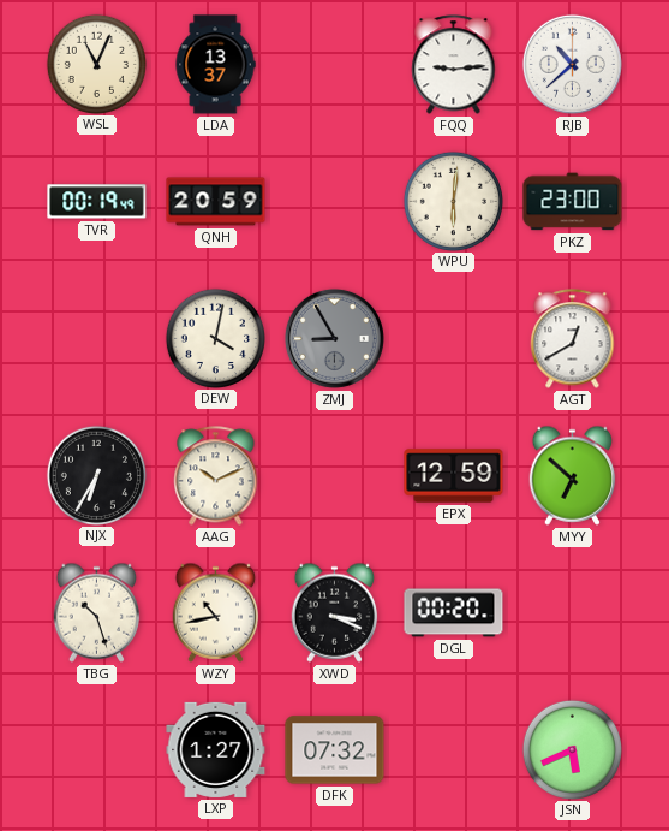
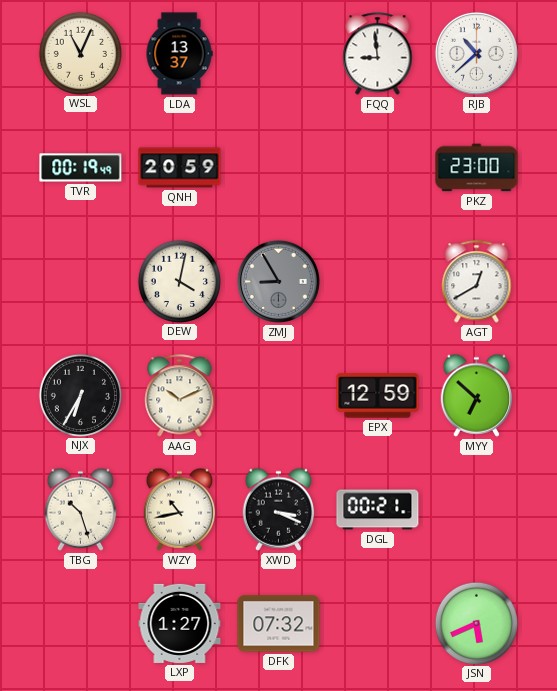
FQQ: 9:14 -> 8:59
WPU: 6:01 -> none
DGL: 00:20 -> 00:21
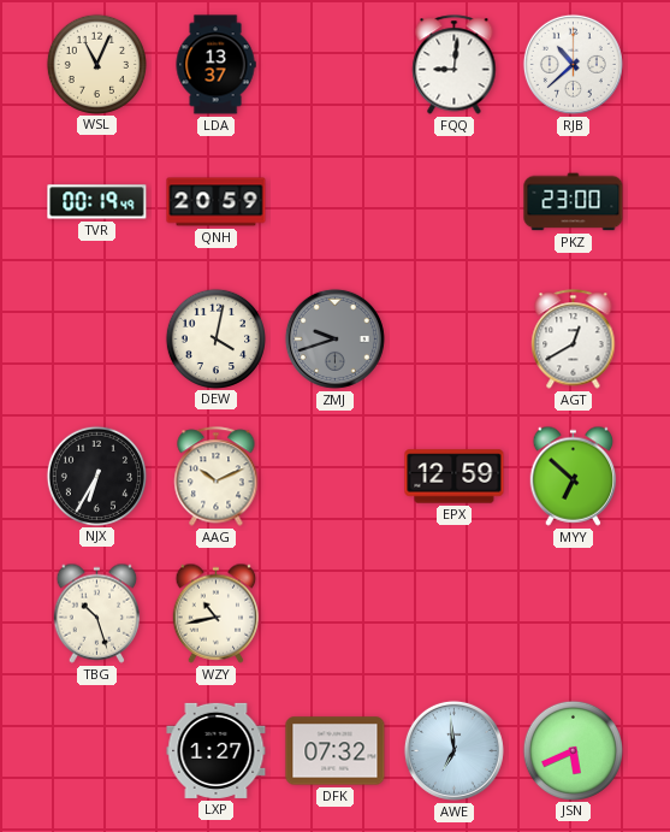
FQQ: 8:59 -> 9:01
ZMJ: 8:55 -> 9:42
XWD: 3:19 -> none
DGL: 00:21 -> none
AWE: none -> 6:59
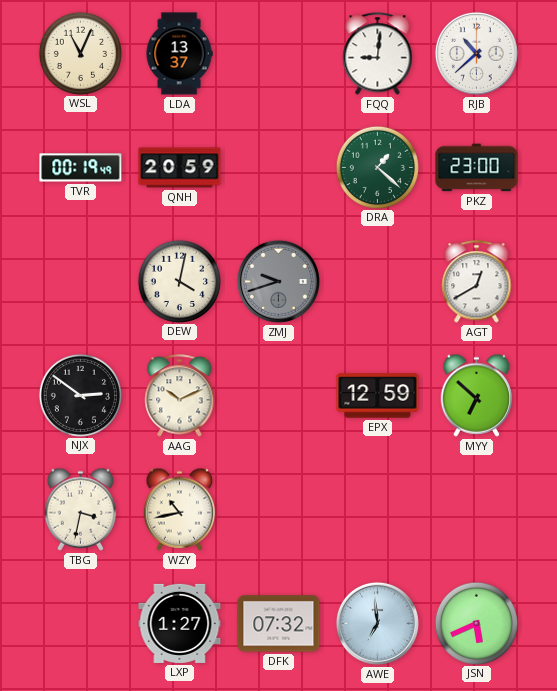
DRA: none -> 1:22
NJX: 6:35 -> 2:51
TBG: 10:27 -> 3:32
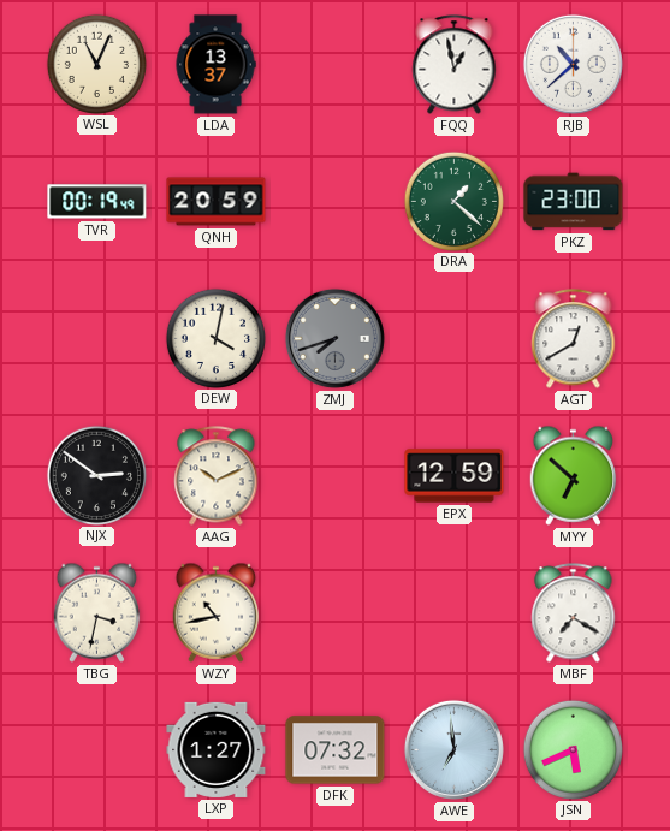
FQQ: 9:01 -> 12:58
ZMJ: 9:42 -> 7:42
MBF: none -> 7:20
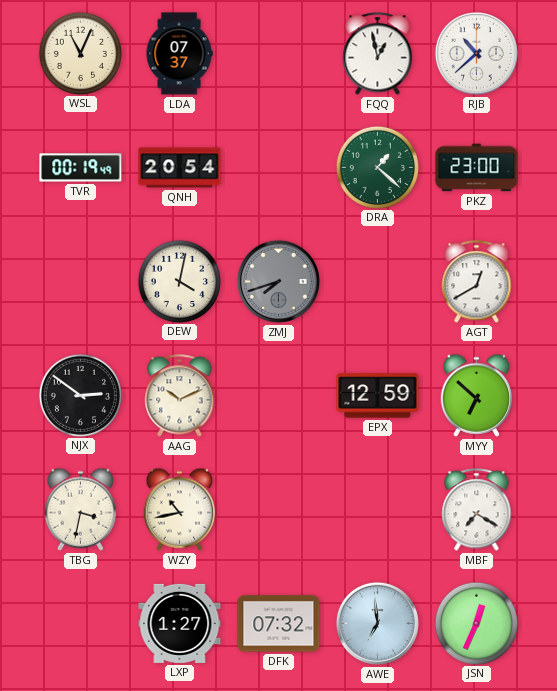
LDA: 13:37 -> 07:37
QNH: 20:59 -> 20:54
JSN: 5:41 -> 12:34
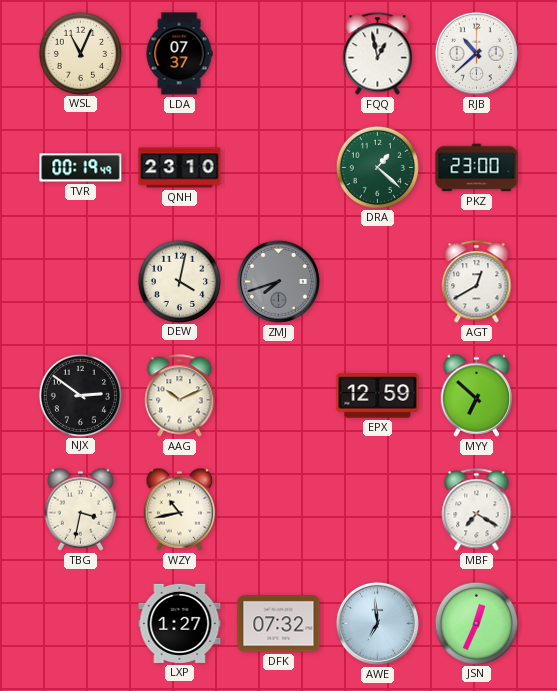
QNH: 20:54 -> 23:10
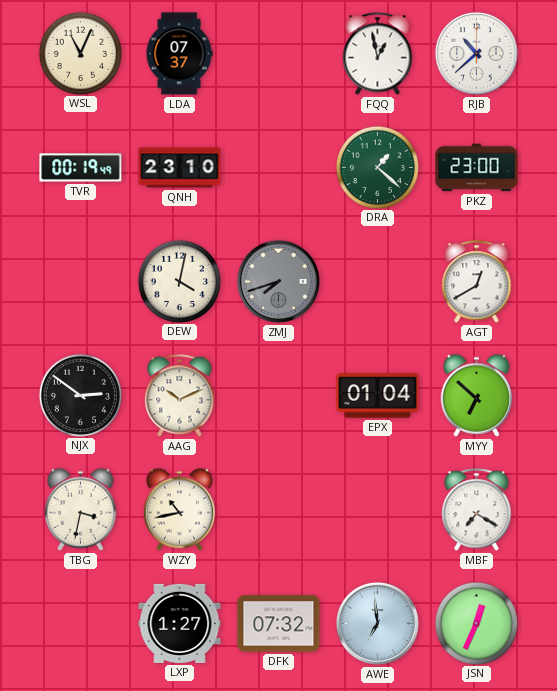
EPX: 12:59 -> 01:04
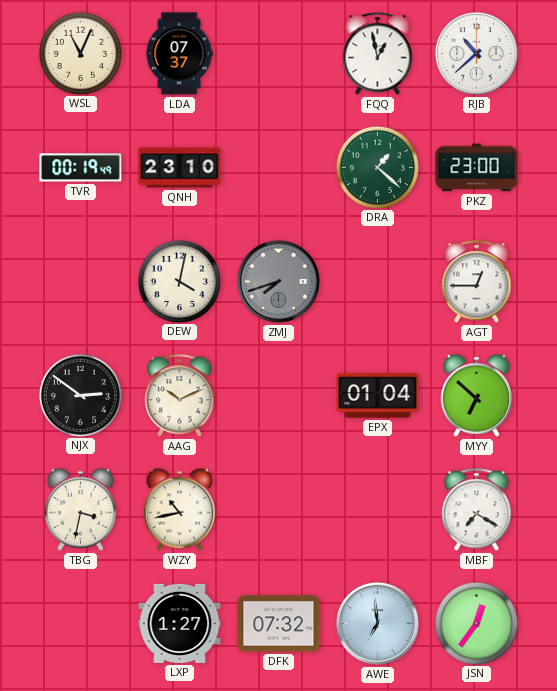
AGT: 12:40 -> 12:45
JSN: 12:34 -> 12:36
